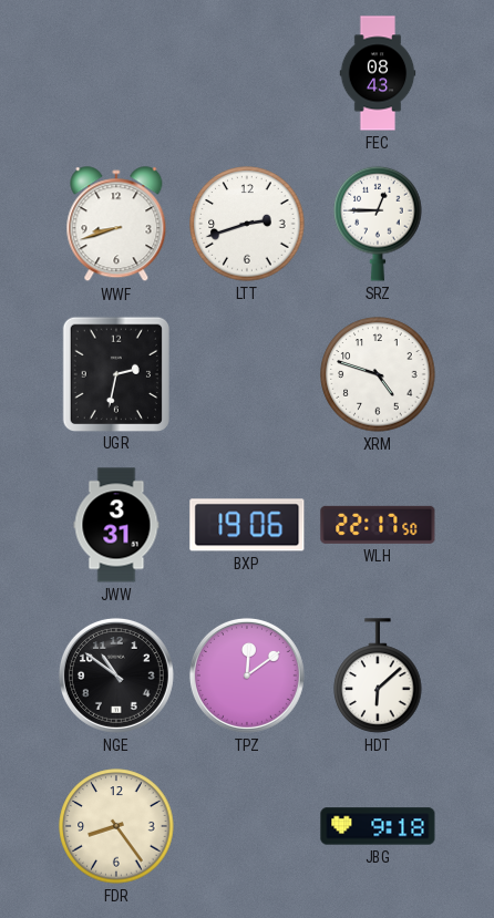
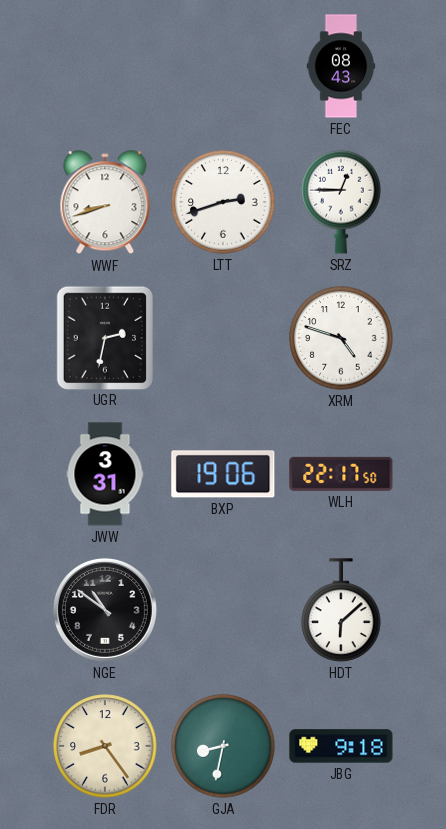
TPZ: 12:09 -> none
GJA: none -> 8:32
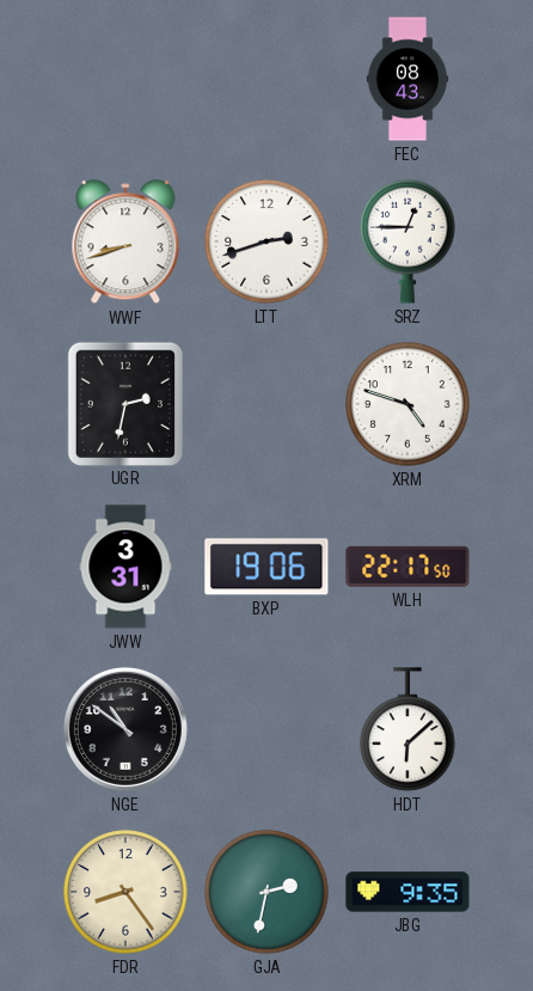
GJA: 8:32 -> 2:32
JBG: 9:18 -> 9:35
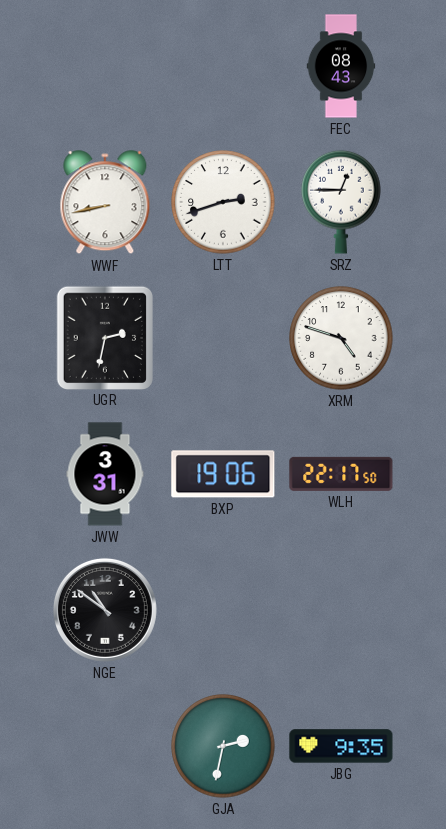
WWF: 8:42 -> 8:43
HDT: 6:08 -> none
FDR: 8:24 -> none
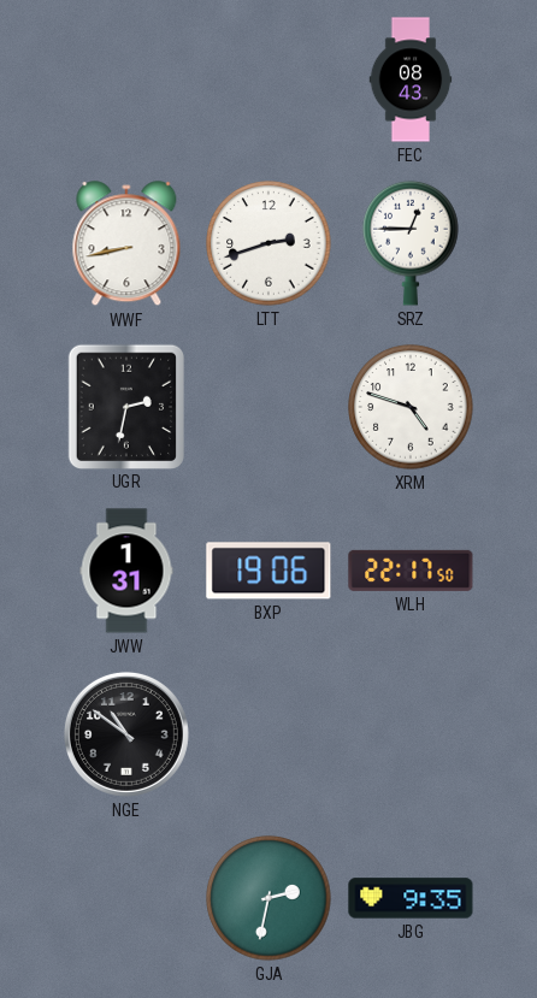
JWW: 3:31 -> 1:31
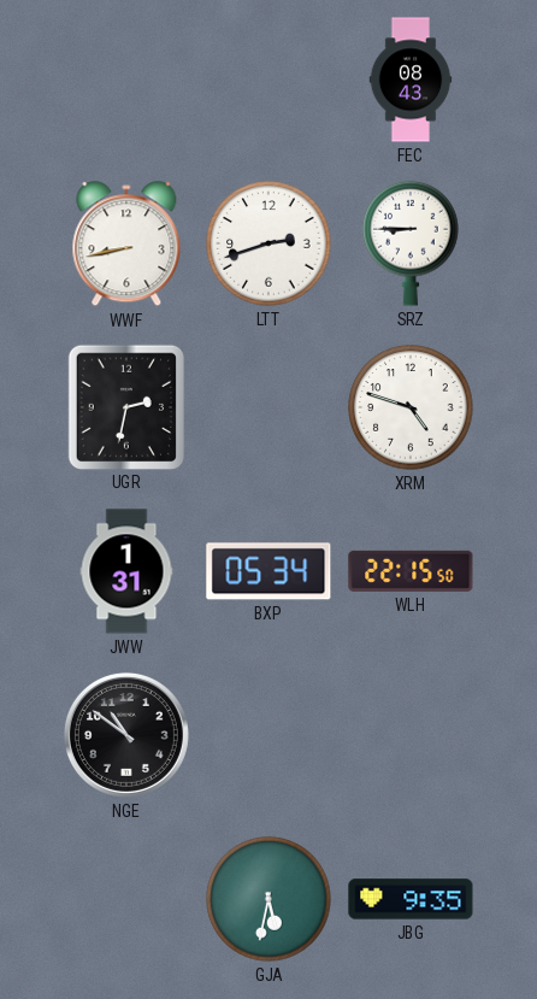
SRZ: 12:45 -> 8:45
BXP: 19:06 -> 05:34
WLH: 22:17 -> 22:15
GJA: 2:32 -> 5:32
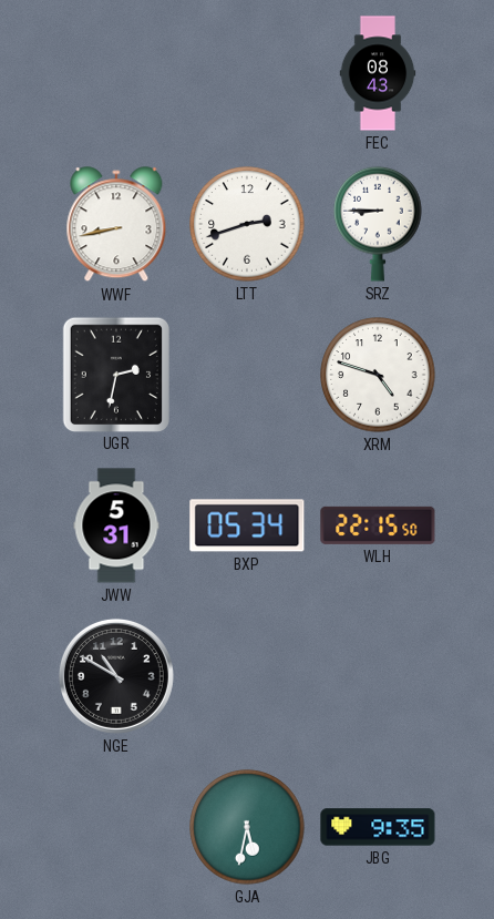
JWW: 1:31 -> 5:31
NGE: 10:51 -> 10:50
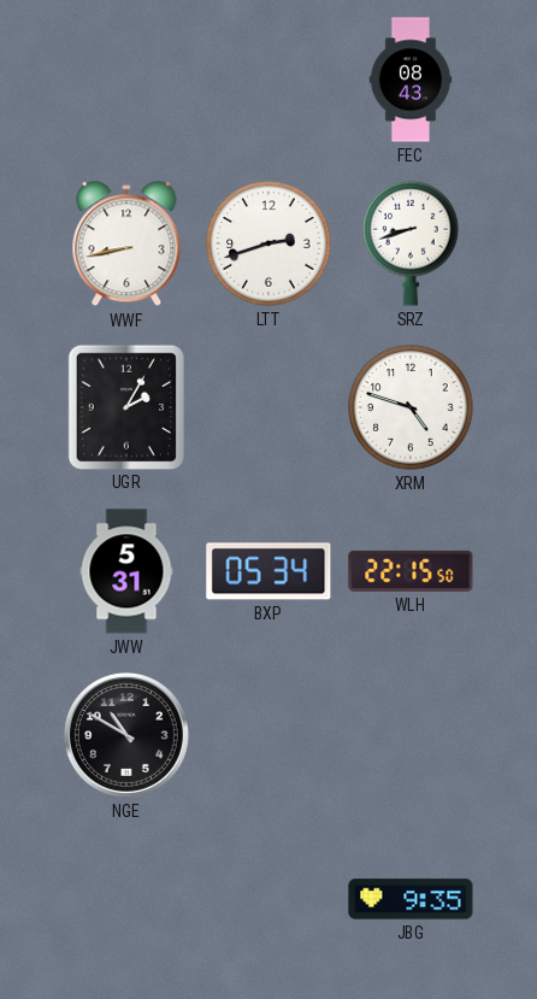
SRZ: 8:45 -> 8:42
UGR: 2:32 -> 2:05
GJA: 5:32 -> none
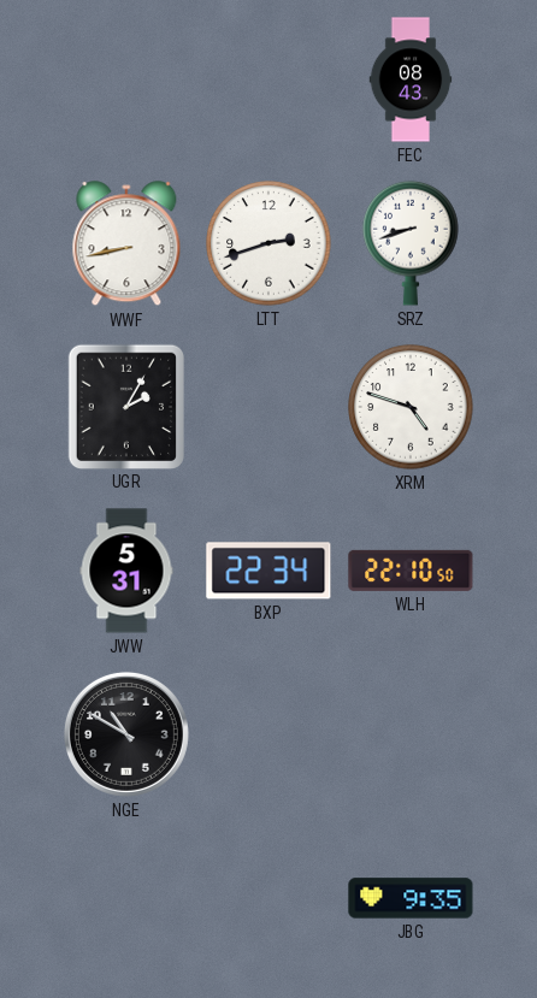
BXP: 05:34 -> 22:34
WLH: 22:15 -> 22:10
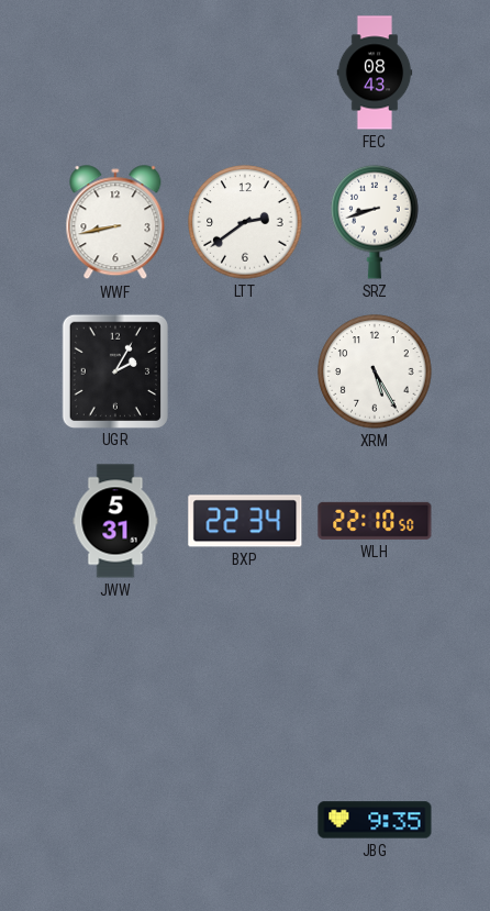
LTT: 2:42 -> 2:39
XRM: 4:48 -> 5:25
NGE: 10:50 -> none
